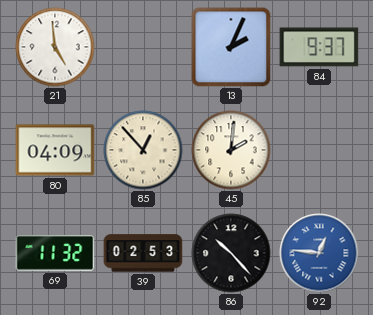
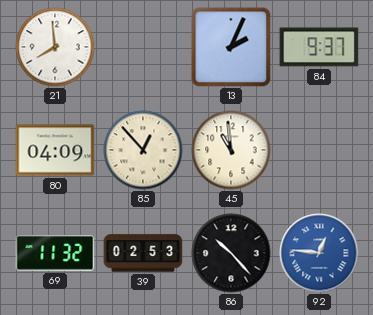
21: 4:59 -> 7:59
45: 2:01 -> 10:59
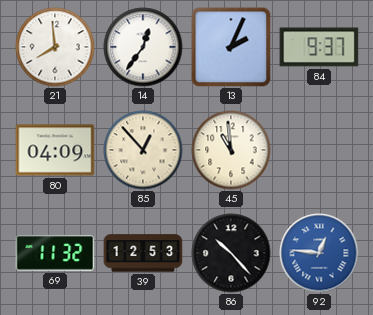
14: none -> 12:36
39: 02:53 -> 12:53
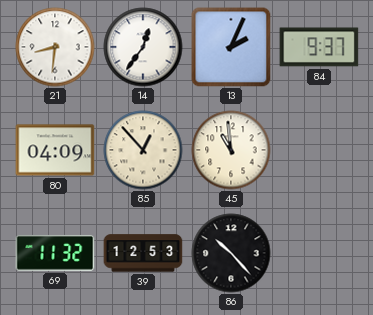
21: 7:59 -> 8:31
92: 12:46 -> none
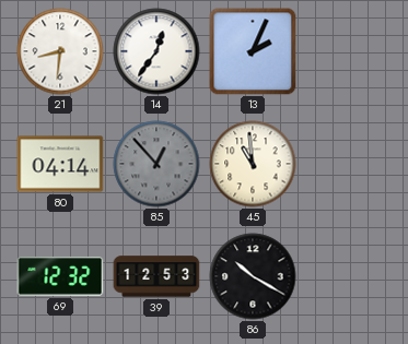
84: 9:37 -> none
80: 04:09 -> 04:14
85 dial: cream -> grey
69: 11:32 -> 12:32
86: 10:23 -> 10:20
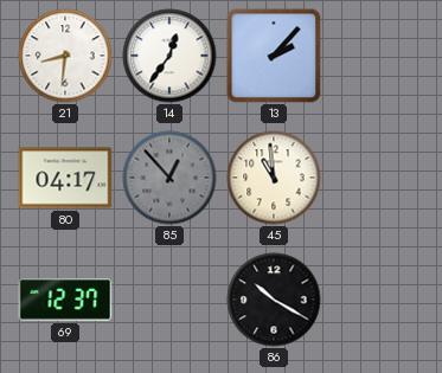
13: 2:04 -> 2:07
80: 04:14 -> 04:17
69: 12:32 -> 12:37
39: 12:53 -> none
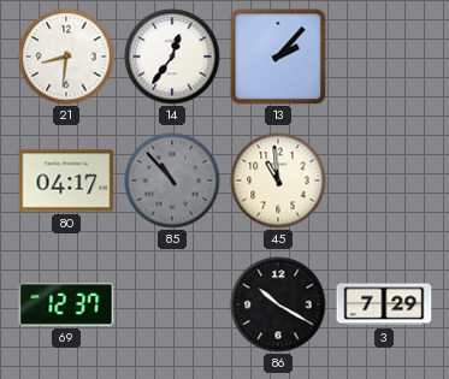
85: 12:53 -> 10:53
3: none -> 7:29
